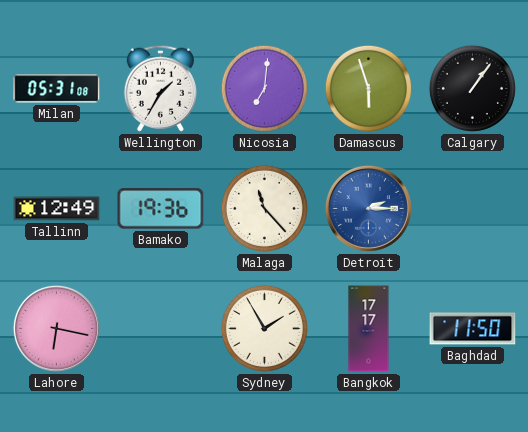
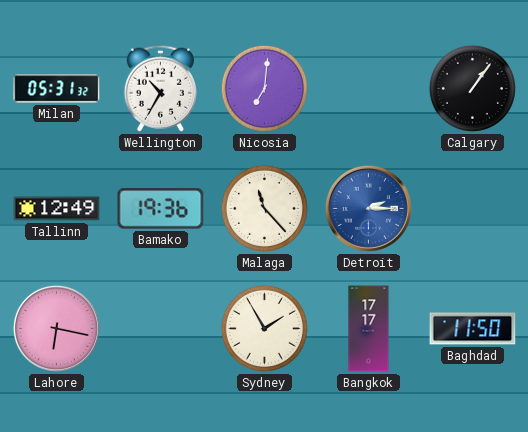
Milan: 05:31:08 -> 05:31:32
Wellington: 1:35 -> 10:35
Damascus: 5:57 -> none
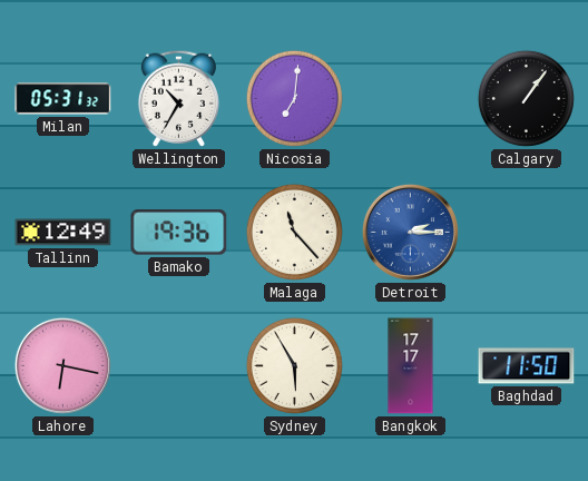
Sydney: 1:55 -> 5:55
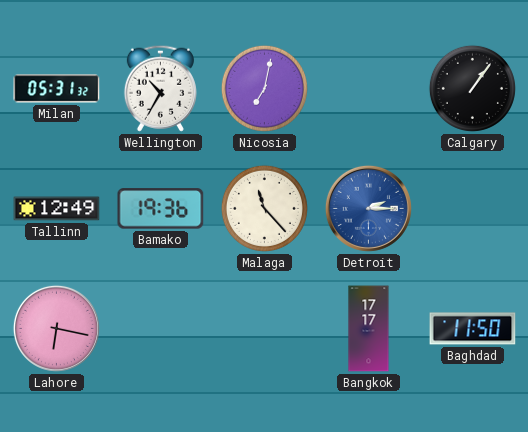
Nicosia: 7:01 -> 7:02
Sydney: 5:55 -> none
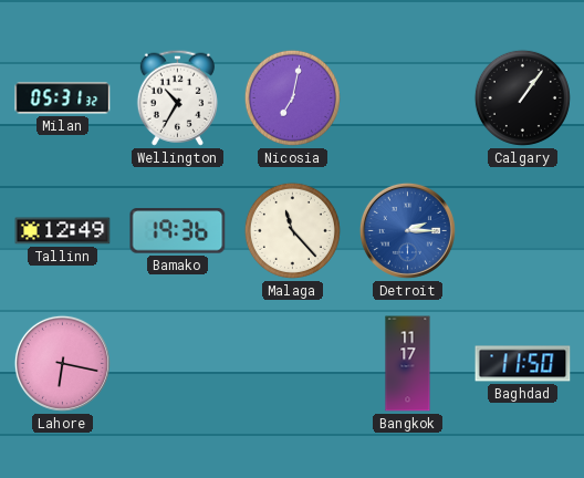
Bangkok: 17:17 -> 11:17
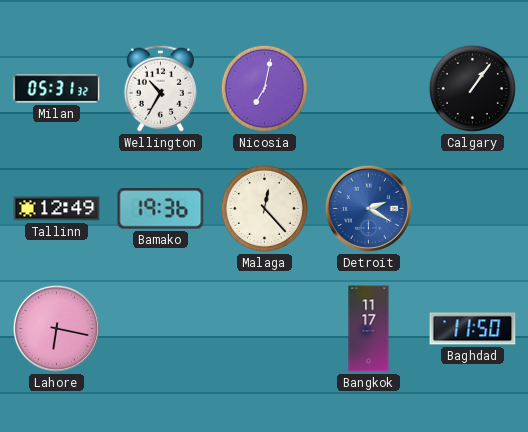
Malaga: 11:23 -> 12:23
Detroit: 2:15 -> 2:20
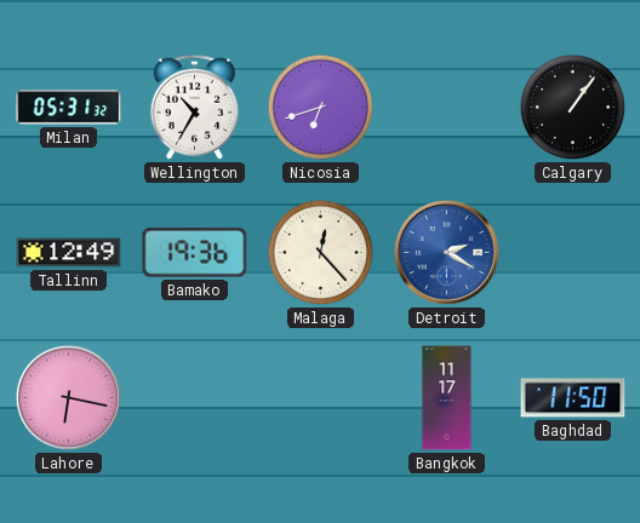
Nicosia: 7:02 -> 6:42
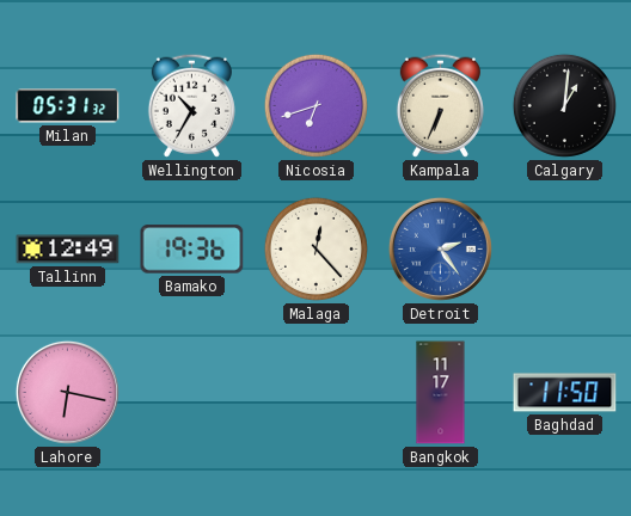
Kampala: none -> 6:34
Calgary: 1:06 -> 1:01
Detroit: 2:20 -> 2:24
